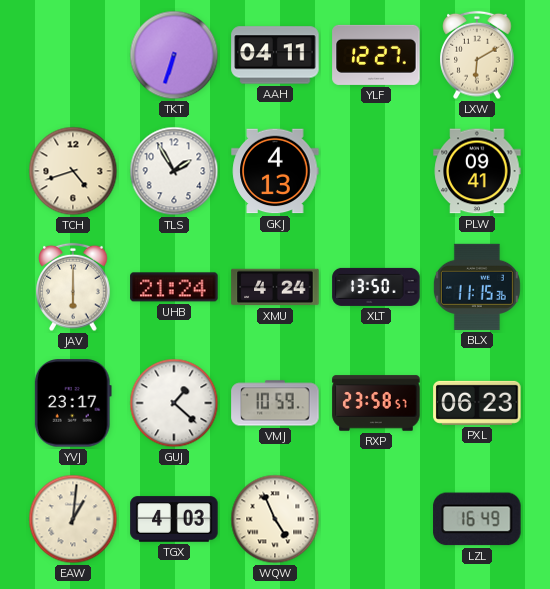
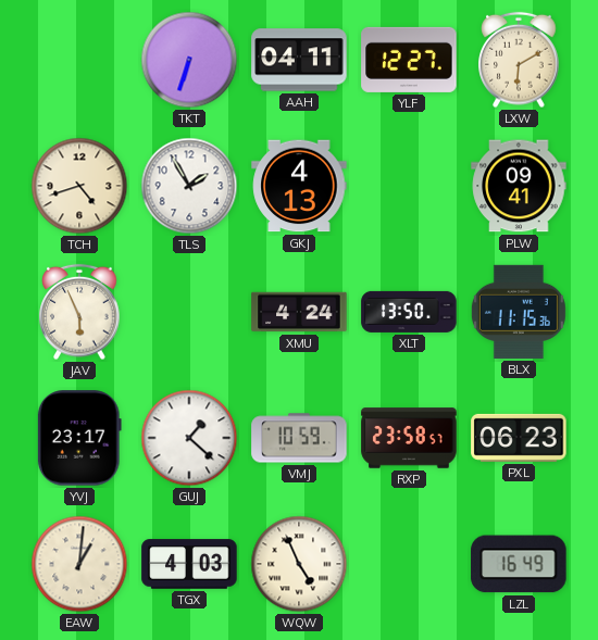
JAV: 6:00 -> 5:56
UHB: 21:24 -> none
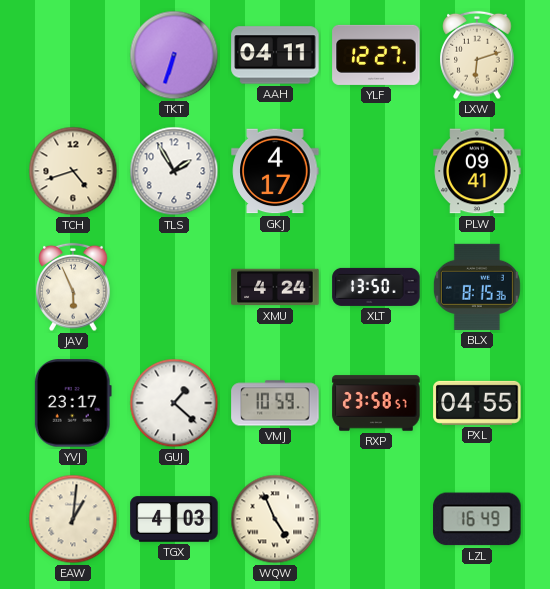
LXW: 6:10 -> 6:12
GKJ: 4:13 -> 4:17
BLX: 11:15 -> 8:15
PXL: 06:23 -> 04:55
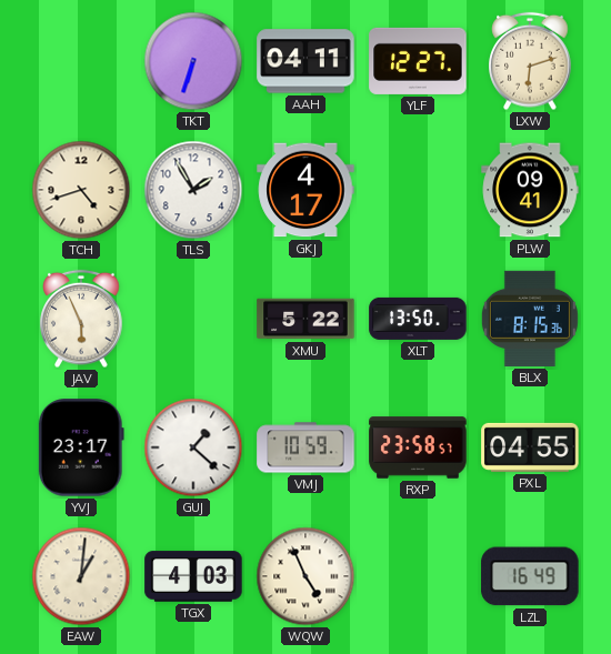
XMU: 4:24 -> 5:22
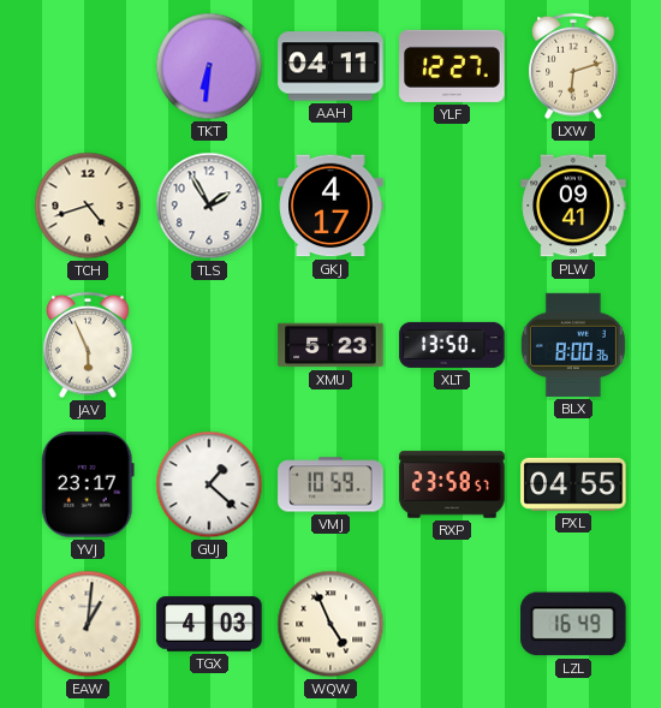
TKT: 6:33 -> 6:31
XMU: 5:22 -> 5:23
BLX: 8:15 -> 8:00
